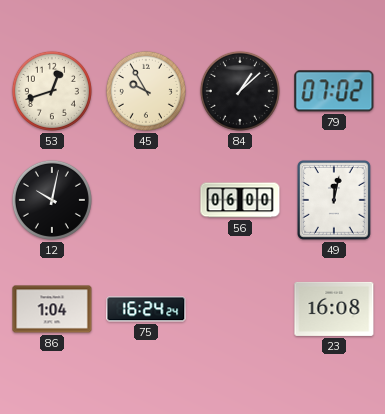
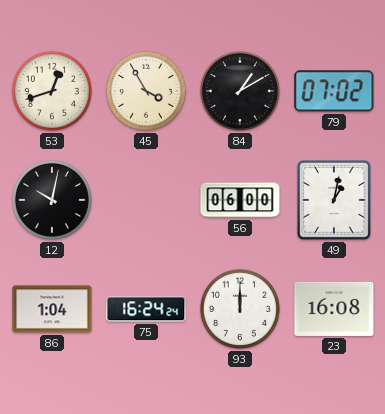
45: 9:55 -> 3:55
84: 1:08 -> 1:10
49: 12:02 -> 1:02
93: none -> 12:00
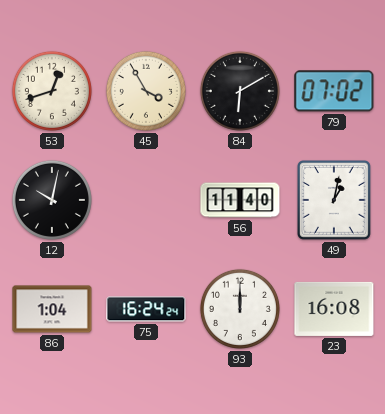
84: 1:10 -> 6:10
56: 06:00 -> 11:40
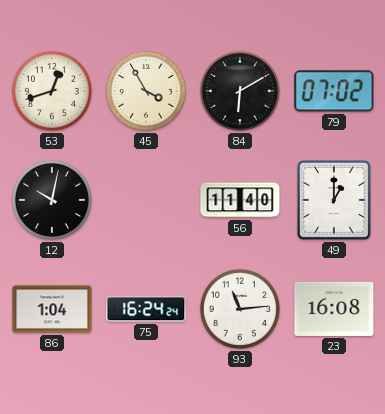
49: 1:02 -> 1:00
93: 12:00 -> 11:14
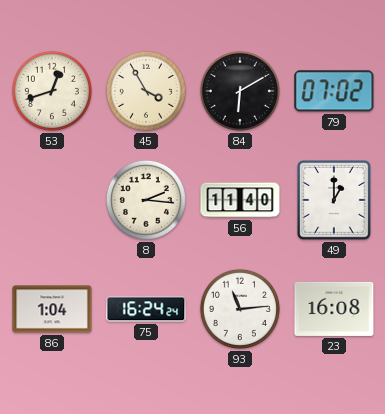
12: 10:02 -> none
8: none -> 2:16
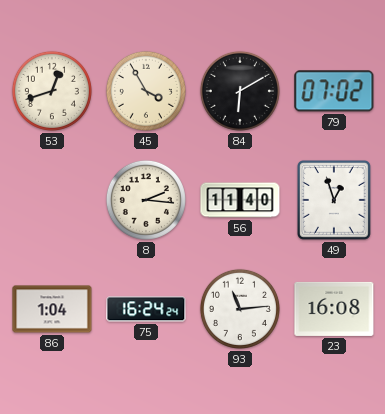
49: 1:00 -> 12:57
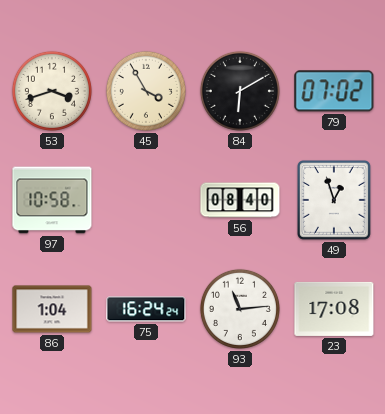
53: 12:42 -> 3:42
97: none -> 10:58
8: 2:16 -> none
56: 11:40 -> 08:40
23: 16:08 -> 17:08
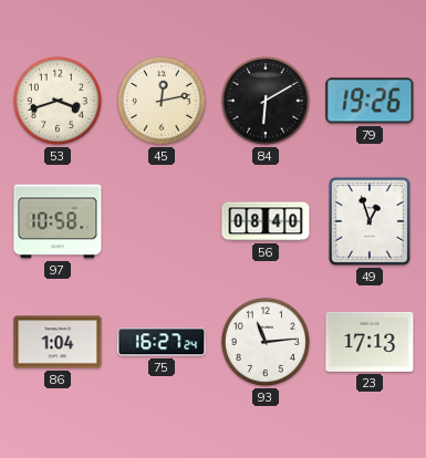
45: 3:55 -> 12:13
79: 07:02 -> 19:26
75: 16:24 -> 16:27
23: 17:08 -> 17:13
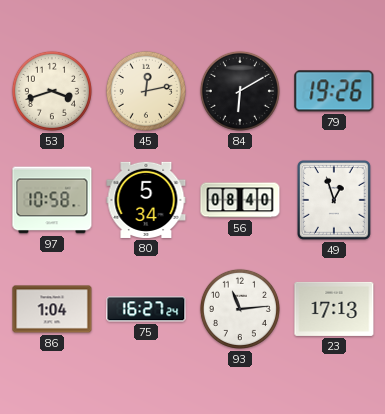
80: none -> 5:34
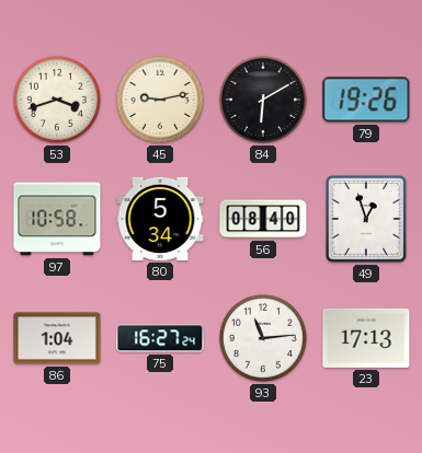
45: 12:13 -> 9:13
